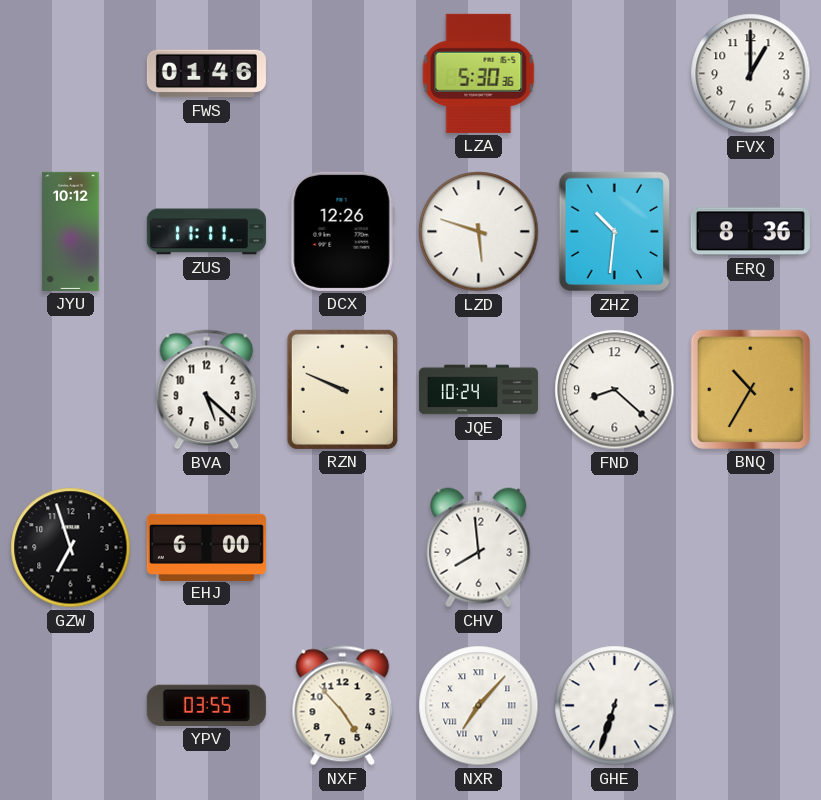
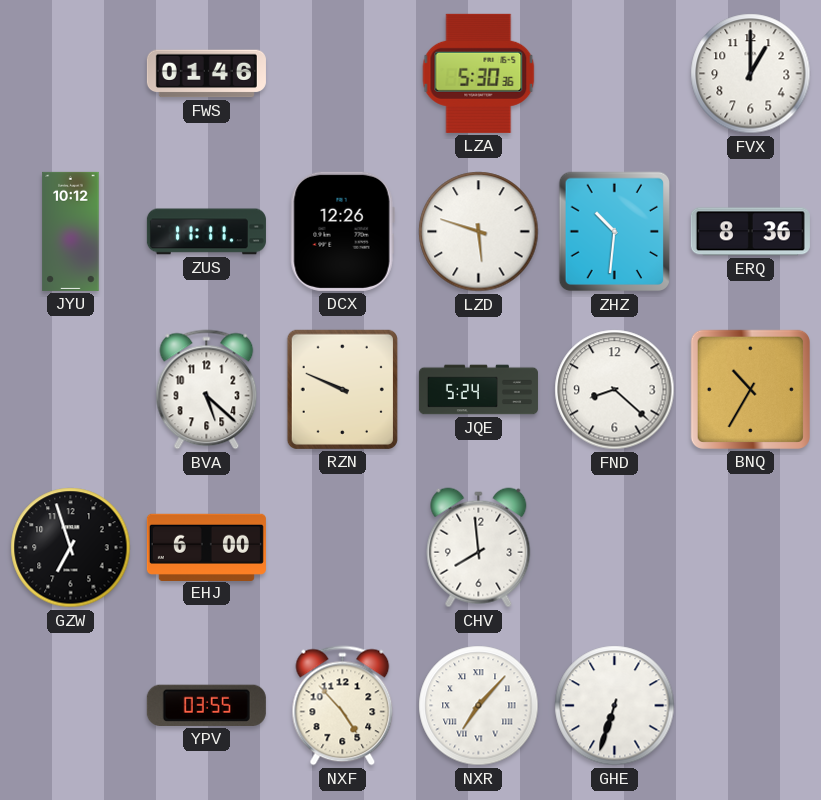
JQE: 10:24 -> 5:24
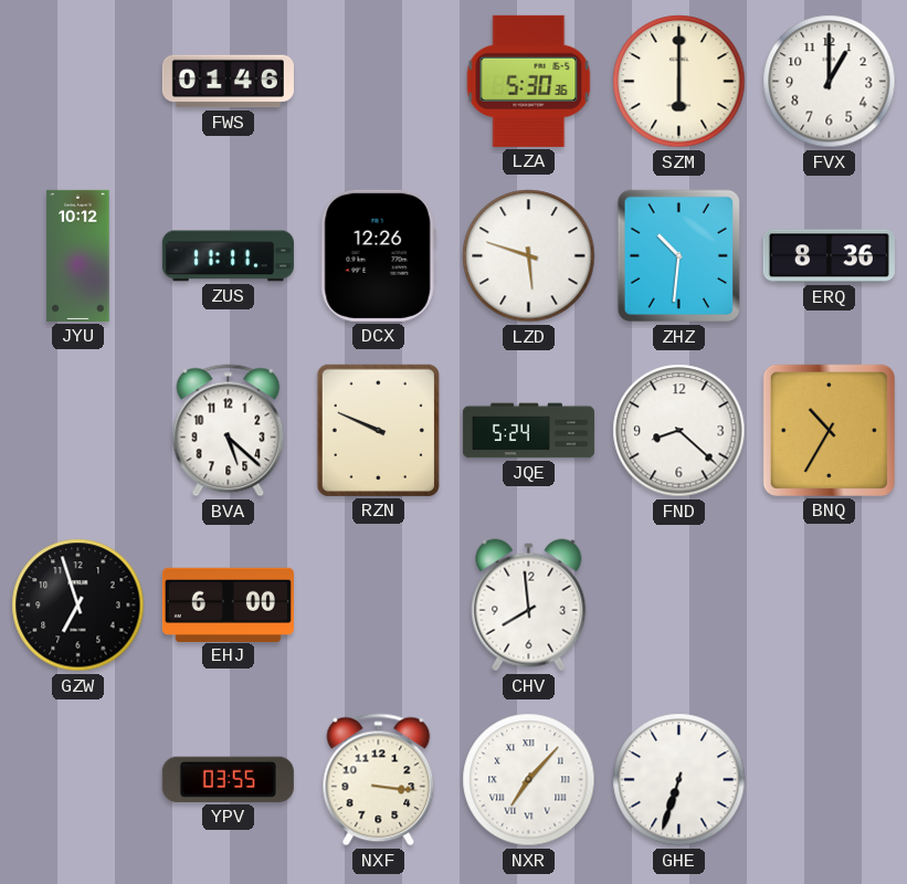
SZM: none -> 6:00
NXF: 4:53 -> 3:16
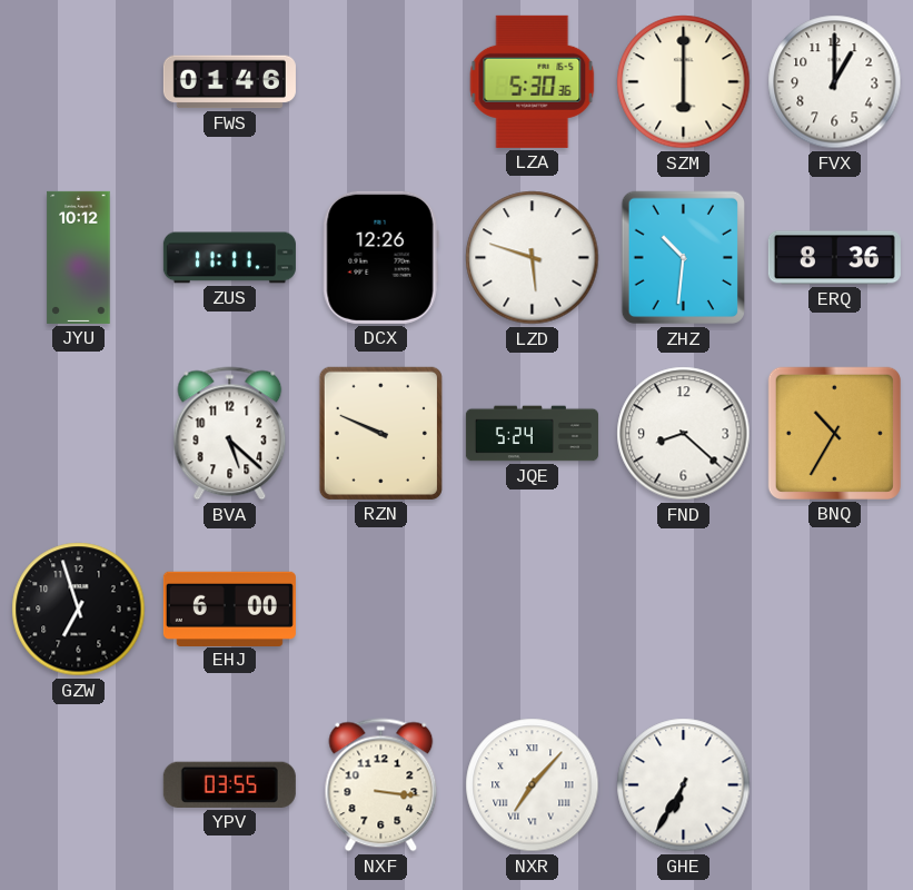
CHV: 7:59 -> none
GHE: 6:33 -> 6:35
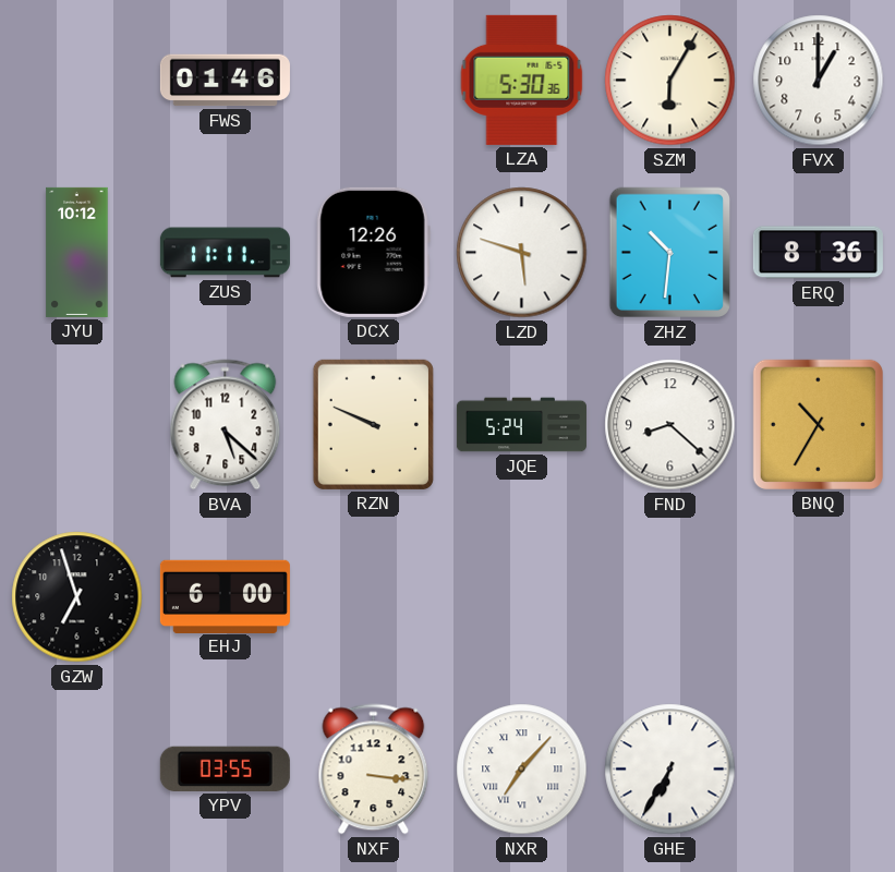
SZM: 6:00 -> 6:05
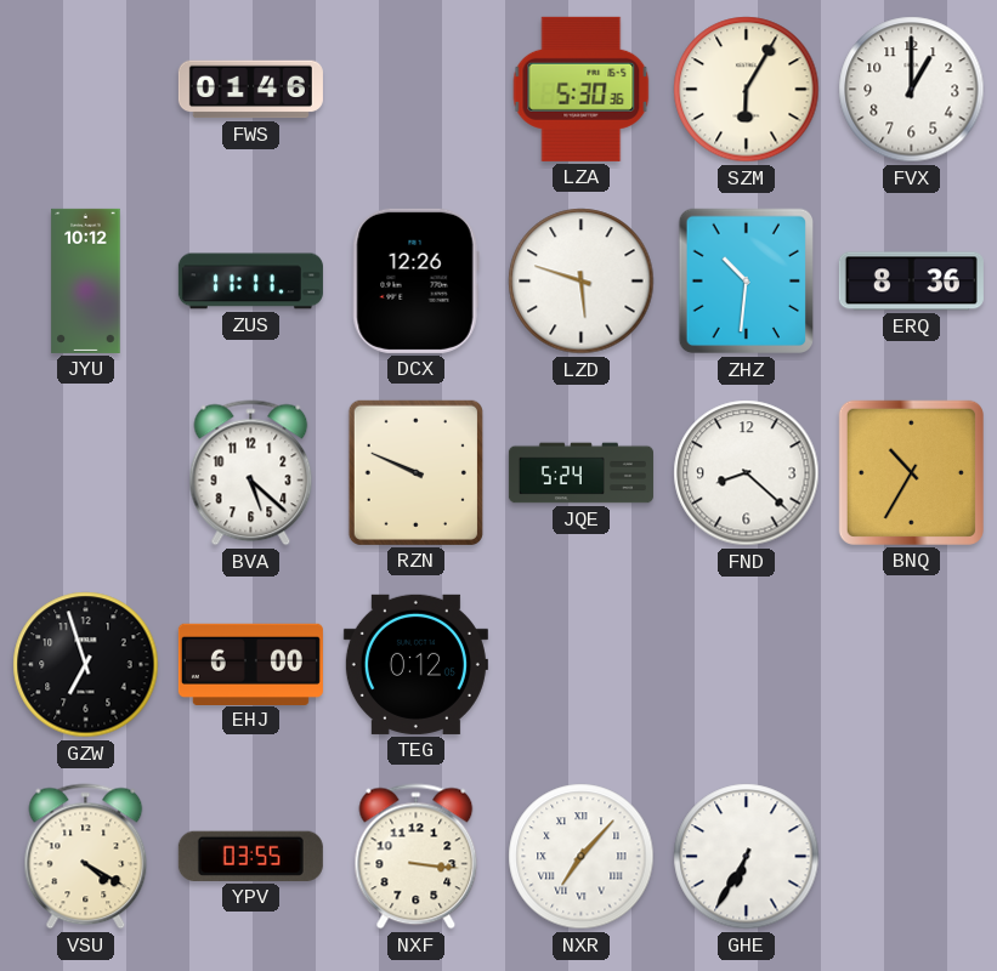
TEG: none -> 0:12
VSU: none -> 4:20
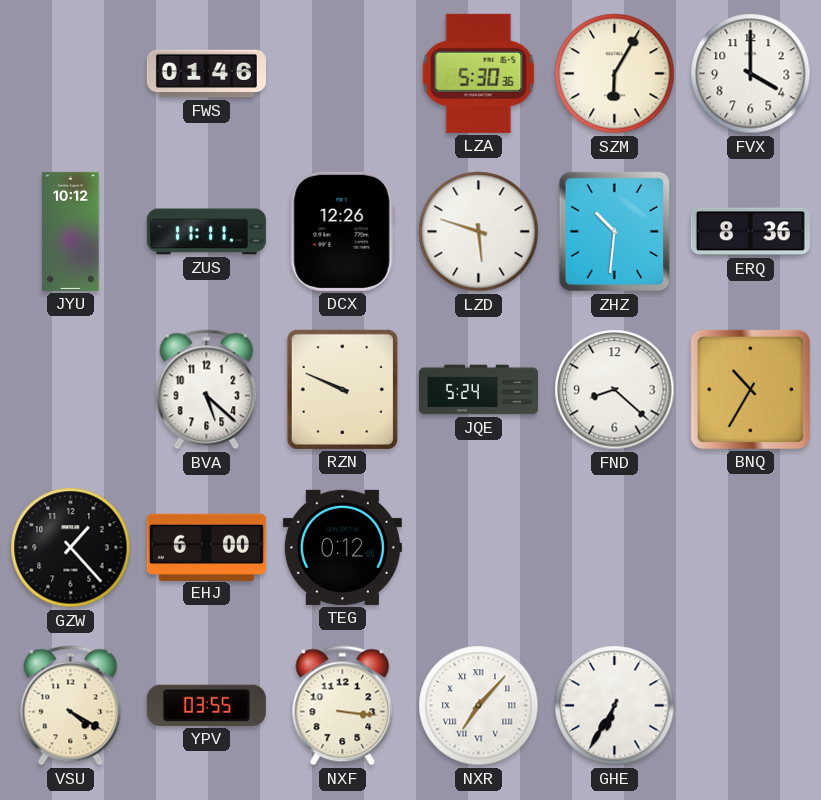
FVX: 1:00 -> 4:00
GZW: 6:57 -> 1:23
